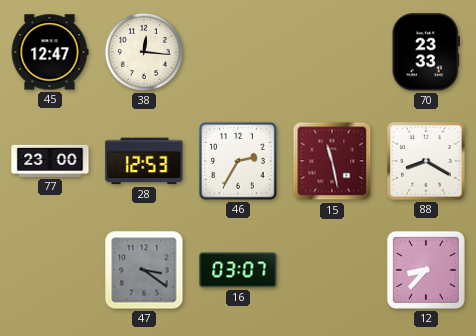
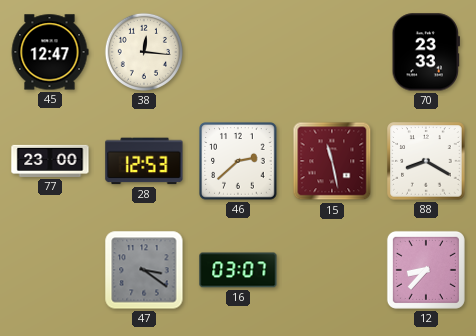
46: 2:35 -> 2:38
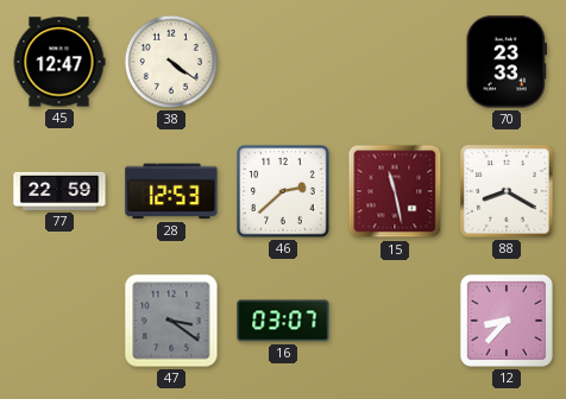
38: 12:16 -> 4:21
77: 23:00 -> 22:59
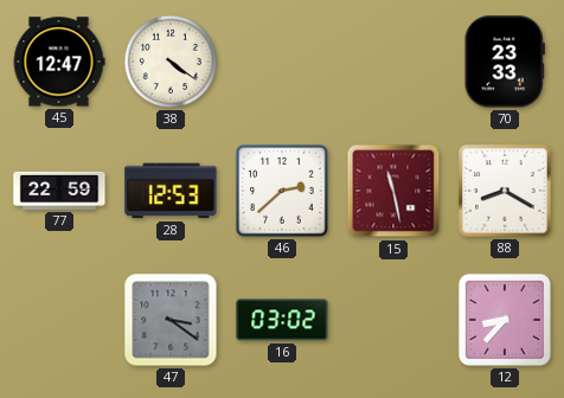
16: 03:07 -> 03:02
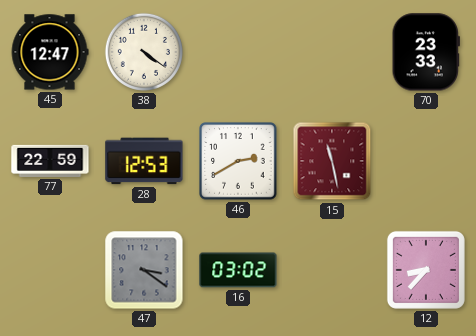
46: 2:38 -> 2:40
88: 8:20 -> none
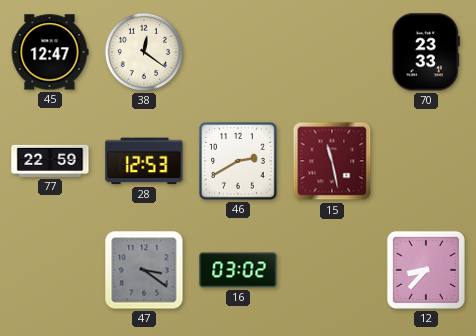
38: 4:21 -> 12:21
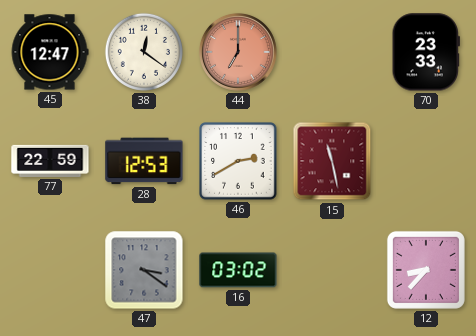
44: none -> 7:00
